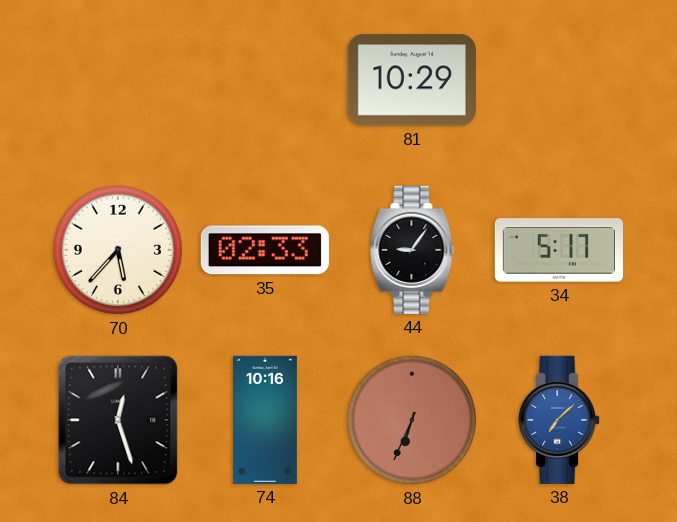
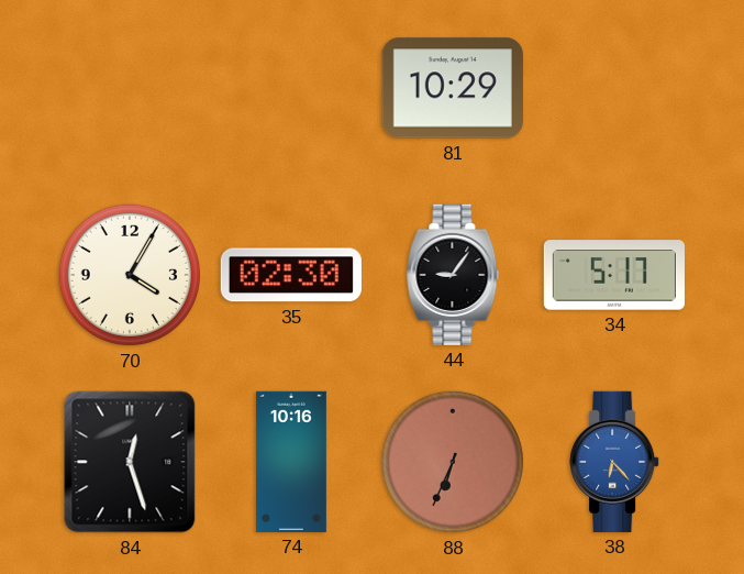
70: 5:37 -> 4:05
35: 02:33 -> 02:30
38: 7:08 -> 6:23
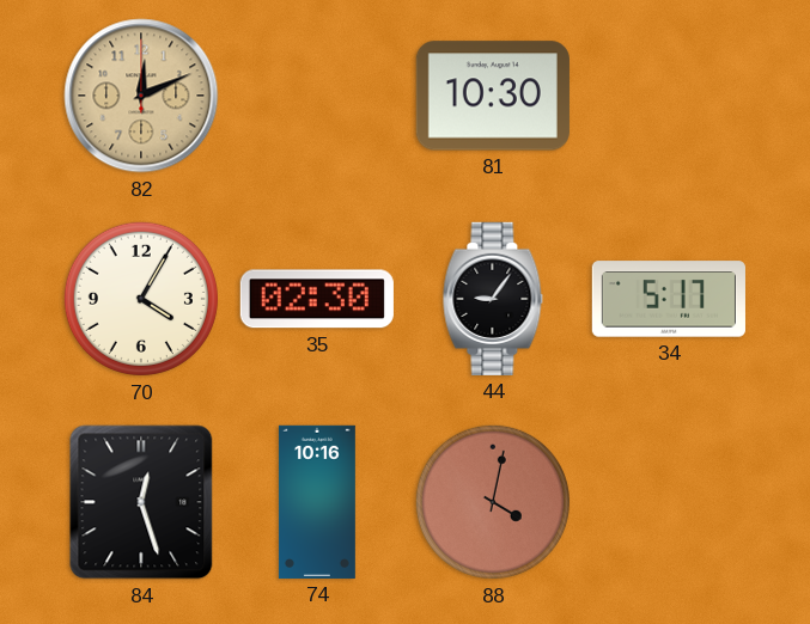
82: none -> 12:11
81: 10:29 -> 10:30
88: 6:34 -> 4:02
38: 6:23 -> none
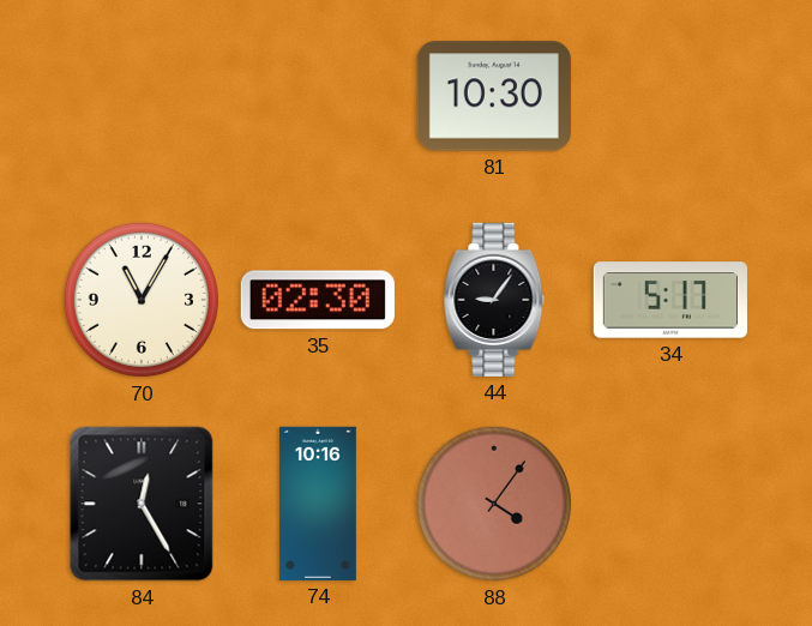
82: 12:11 -> none
70: 4:05 -> 11:05
84: 12:27 -> 12:25
88: 4:02 -> 4:06
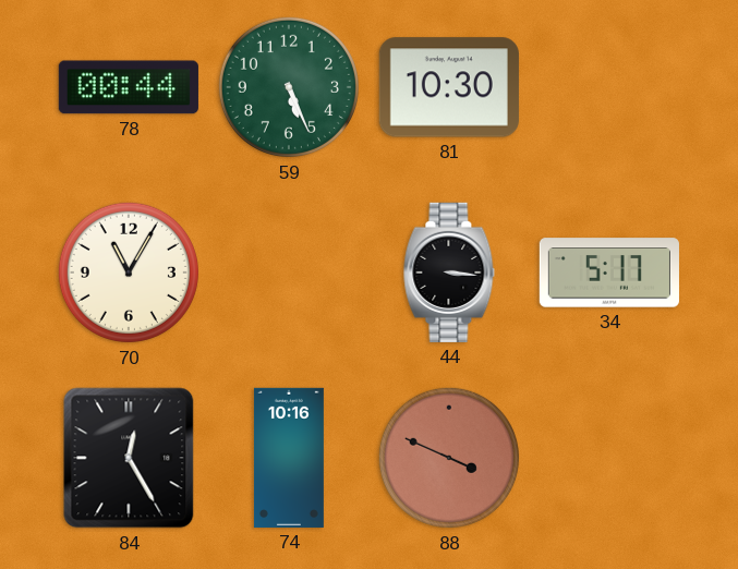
78: none -> 00:44
59: none -> 5:26
35: 02:30 -> none
44: 9:06 -> 3:16
88: 4:06 -> 3:49
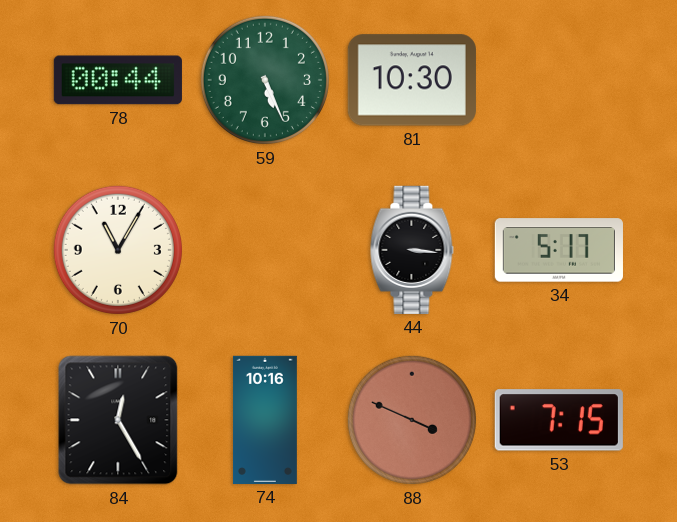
53: none -> 7:15
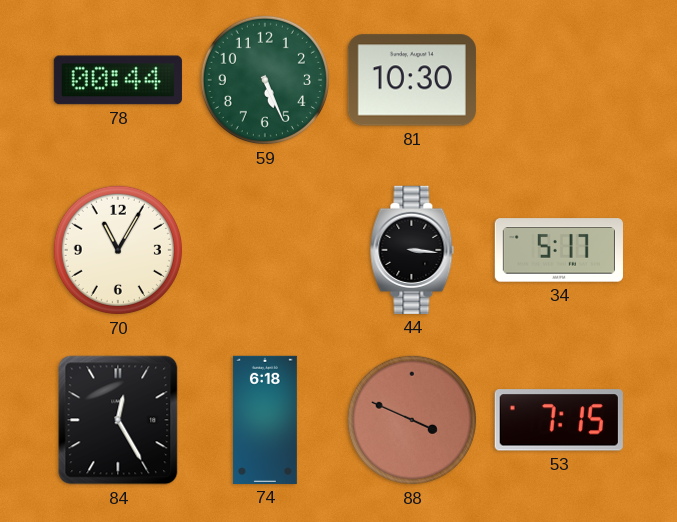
74: 10:16 -> 6:18
